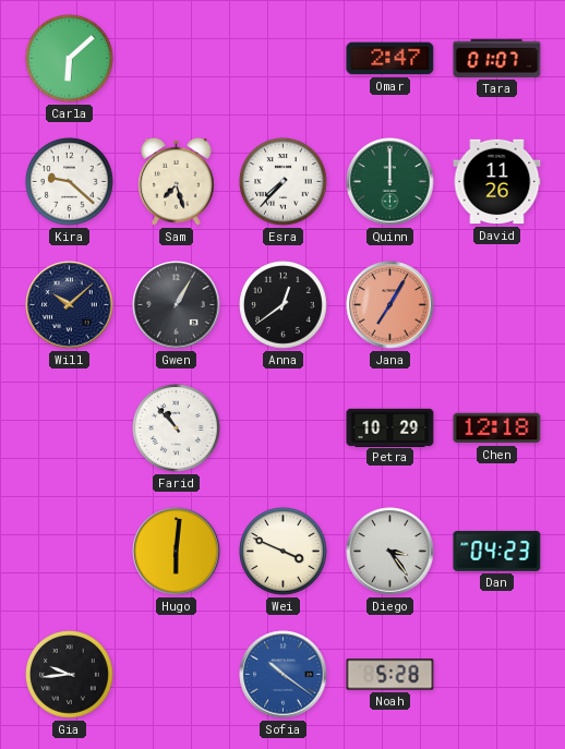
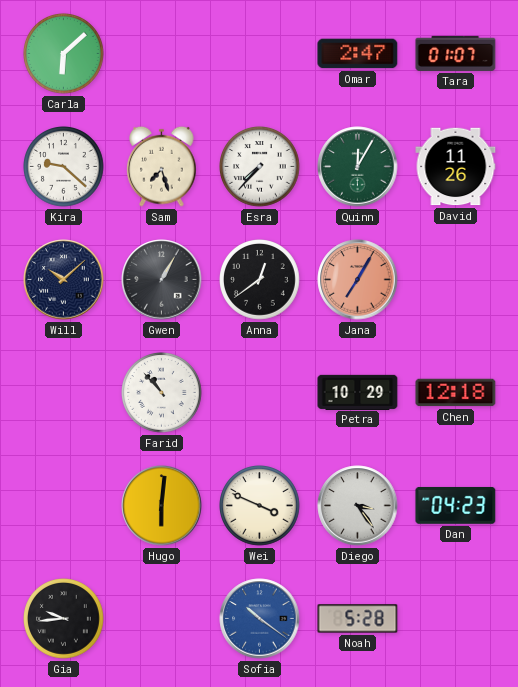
Quinn: 12:00 -> 12:05
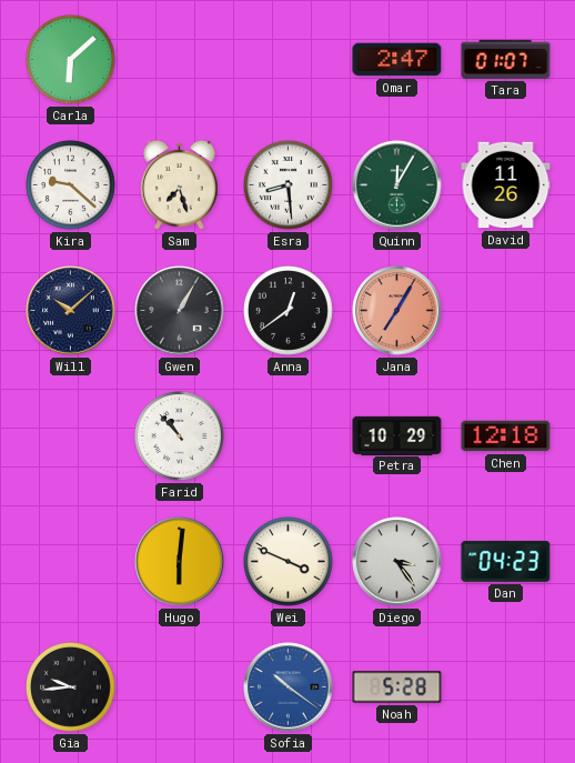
Esra: 7:37 -> 8:29
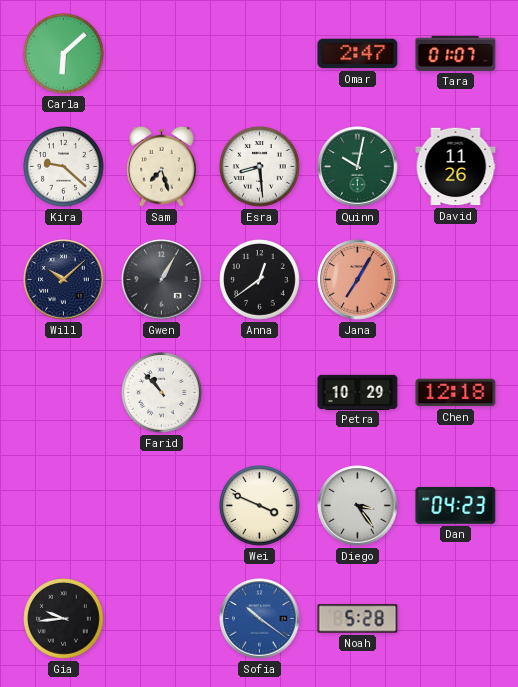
Quinn: 12:05 -> 10:02
Hugo: 6:01 -> none
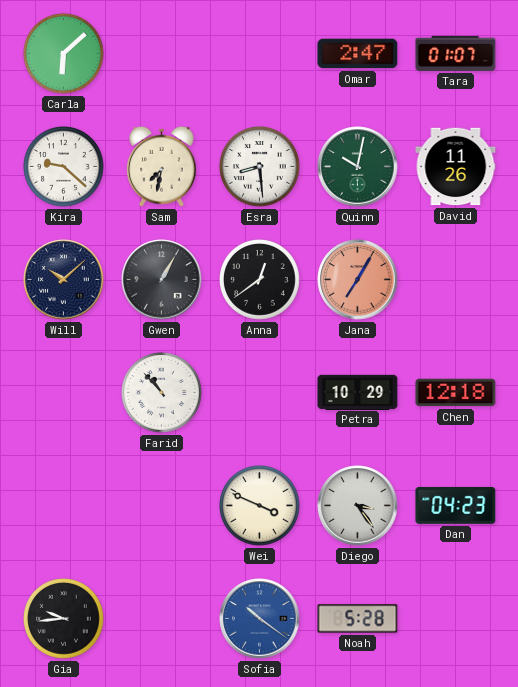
Sam: 7:27 -> 7:32
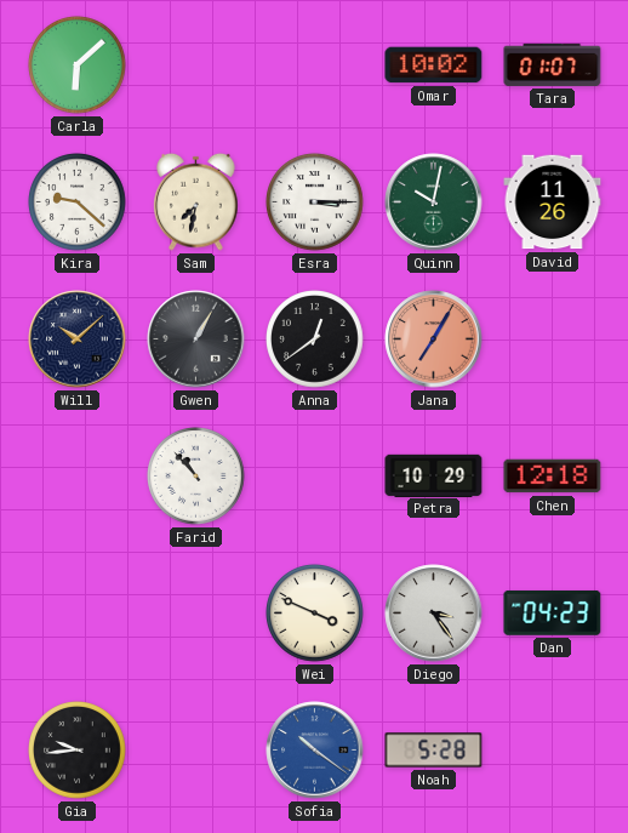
Omar: 2:47 -> 10:02
Esra: 8:29 -> 3:15
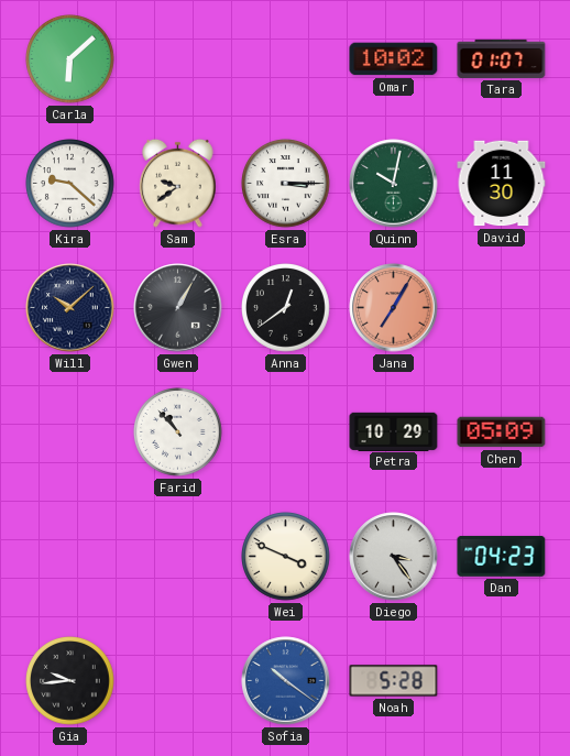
Sam: 7:32 -> 9:39
David: 11:26 -> 11:30
Chen: 12:18 -> 05:09
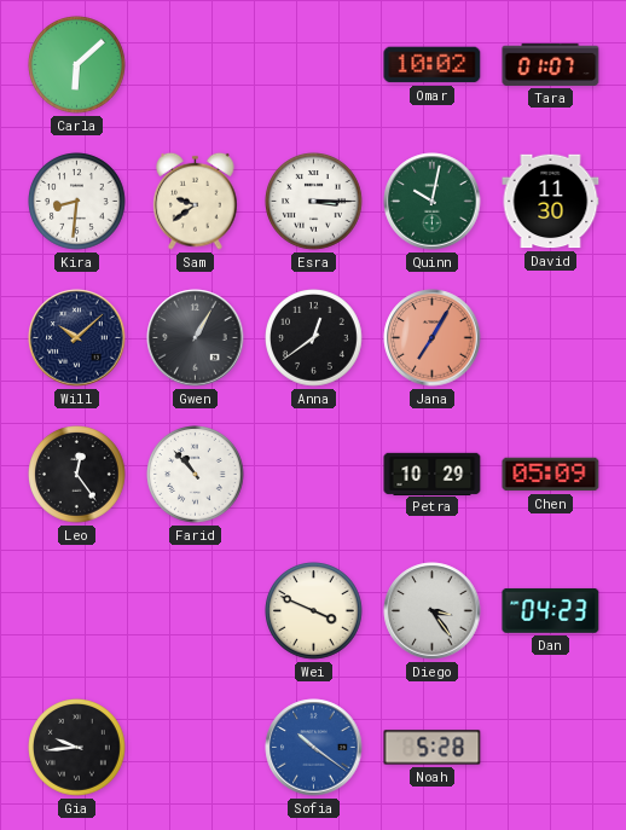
Kira: 9:22 -> 8:31
Leo: none -> 12:24
